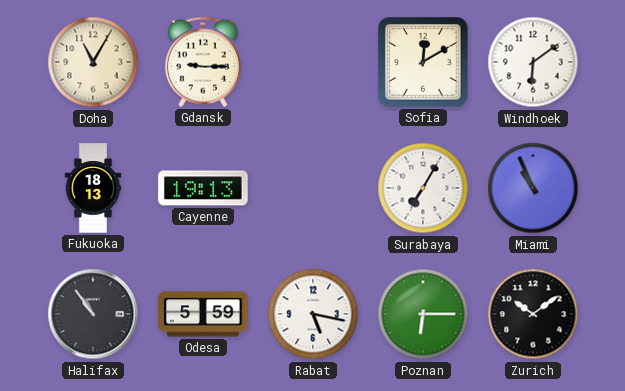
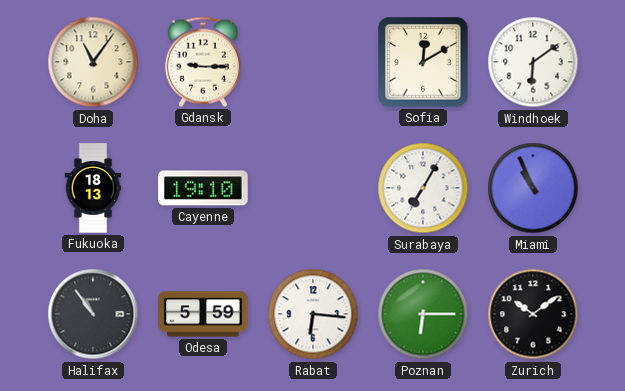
Doha: 11:05 -> 11:06
Cayenne: 19:13 -> 19:10
Rabat: 5:17 -> 6:16
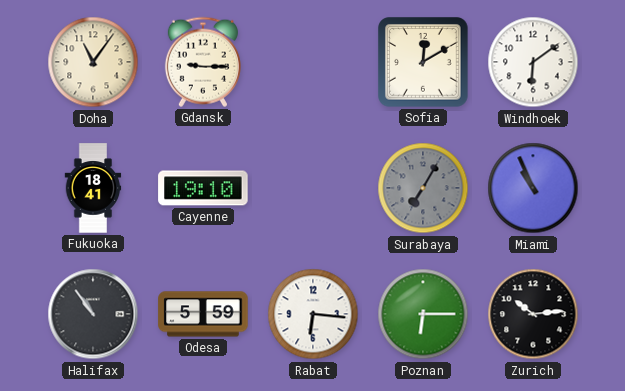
Fukuoka: 18:13 -> 18:41
Surabaya dial: white -> grey
Zurich: 10:09 -> 10:14
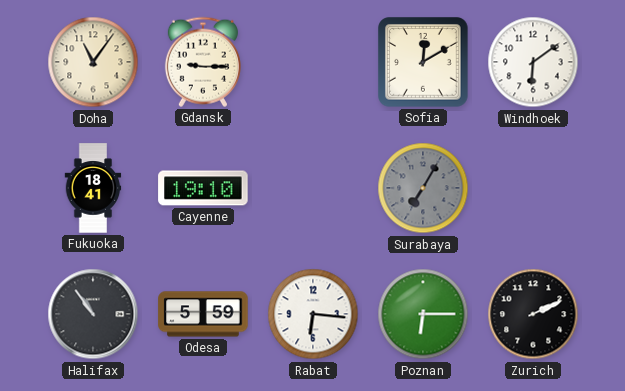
Miami: 10:56 -> none
Zurich: 10:14 -> 2:11
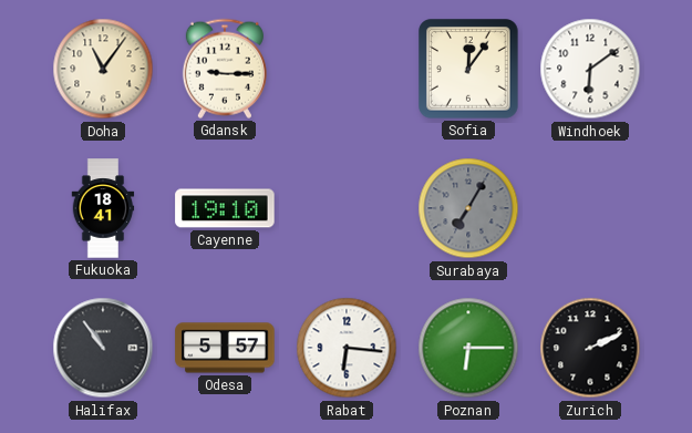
Sofia: 12:10 -> 12:06
Odesa: 5:59 -> 5:57
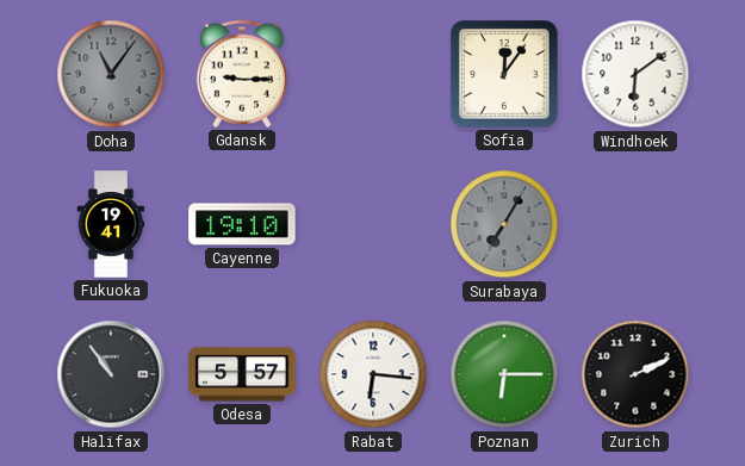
Doha dial: cream -> grey
Fukuoka: 18:41 -> 19:41
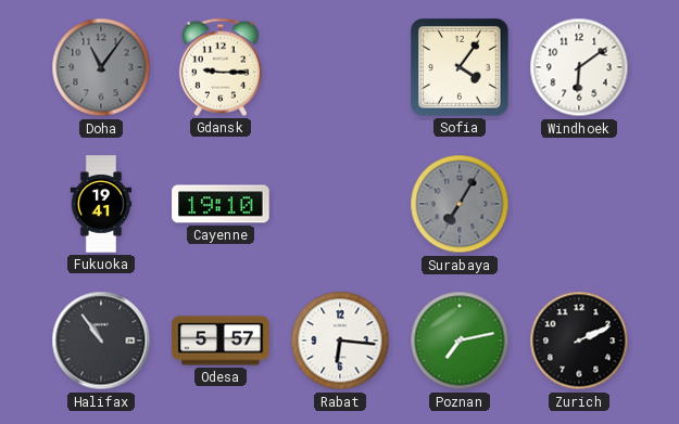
Sofia: 12:06 -> 4:06
Poznan: 6:15 -> 7:13
